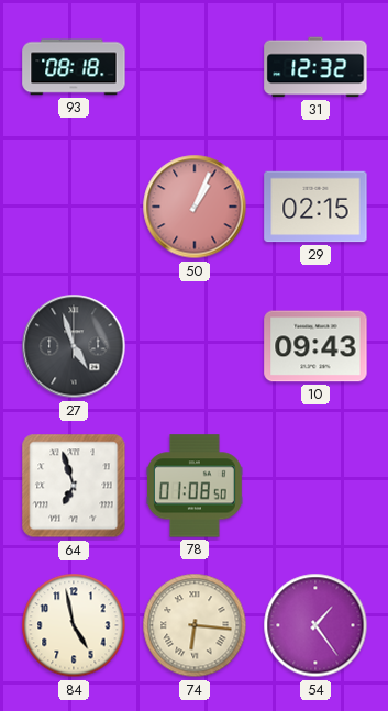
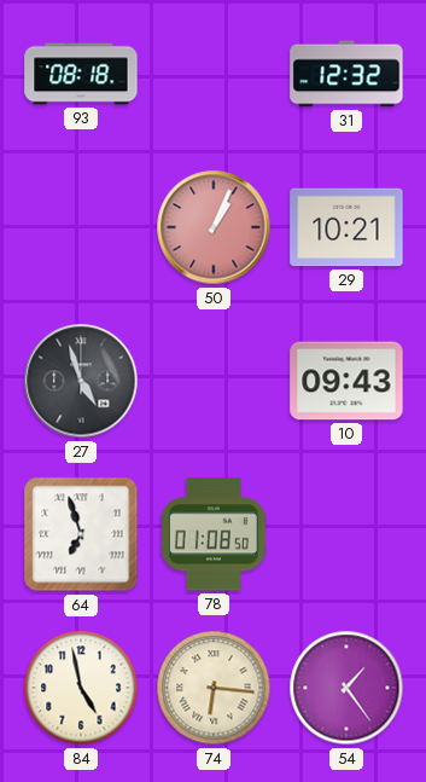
29: 02:15 -> 10:21
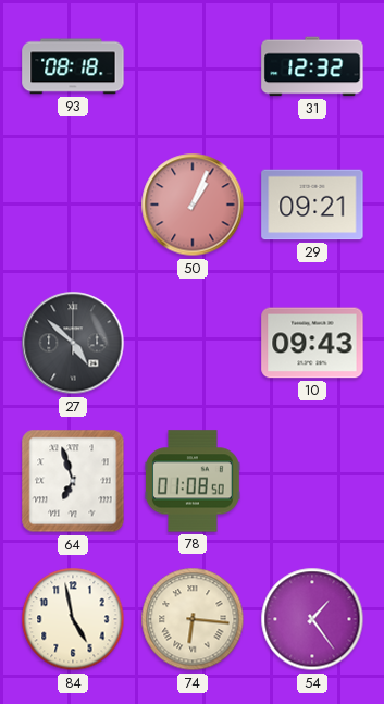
29: 10:21 -> 09:21
27: 4:57 -> 4:52
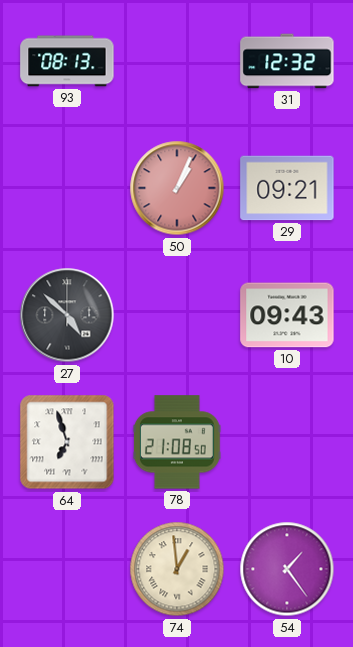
93: 08:18 -> 08:13
78: 01:08 -> 21:08
84: 4:58 -> none
74: 6:16 -> 12:59
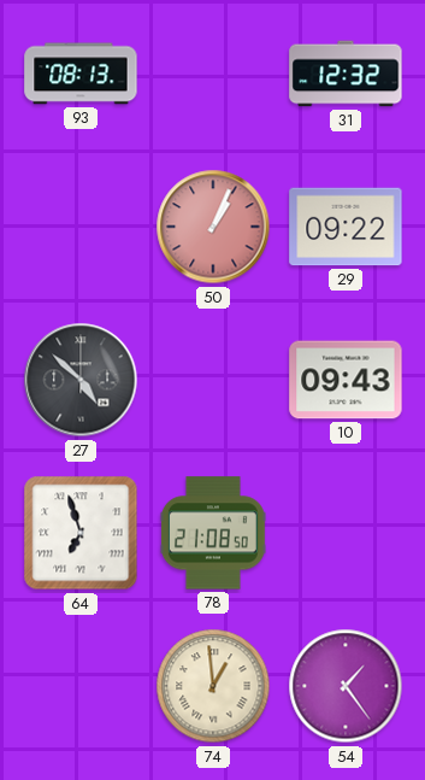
29: 09:21 -> 09:22
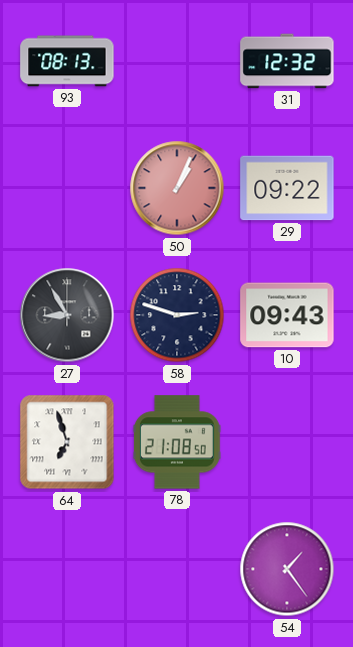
27: 4:52 -> 8:55
58: none -> 2:48
74: 12:59 -> none
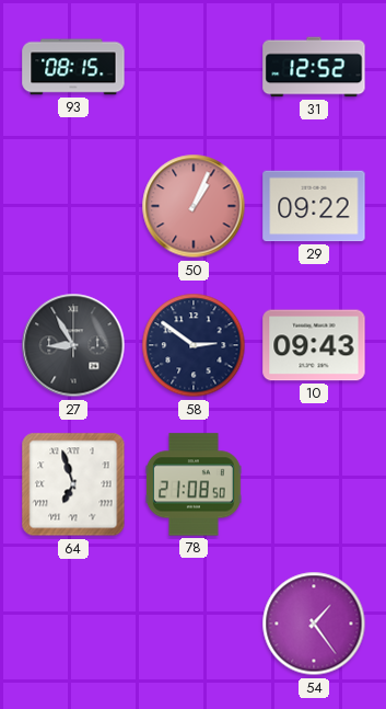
93: 08:13 -> 08:15
31: 12:32 -> 12:52
58: 2:48 -> 2:51
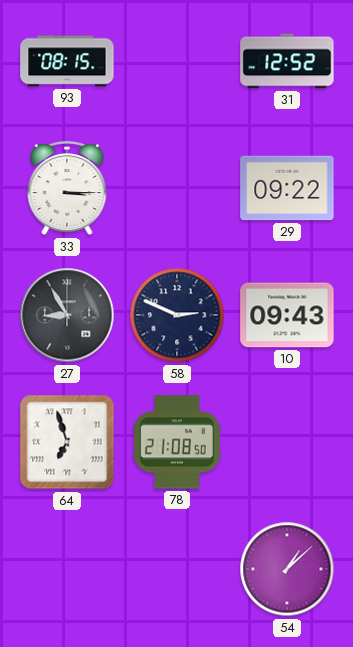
33: none -> 3:15
50: 1:04 -> none
58: 2:51 -> 2:49
54: 1:24 -> 1:08
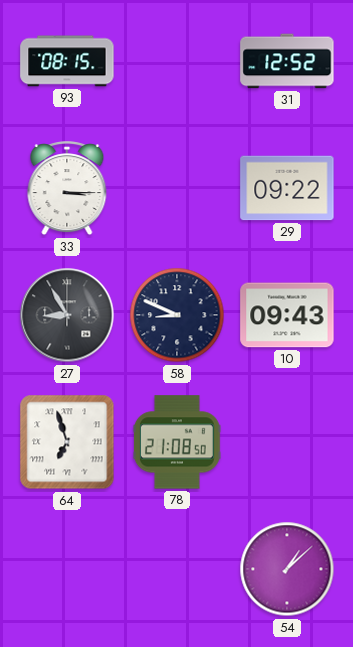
58: 2:49 -> 8:49
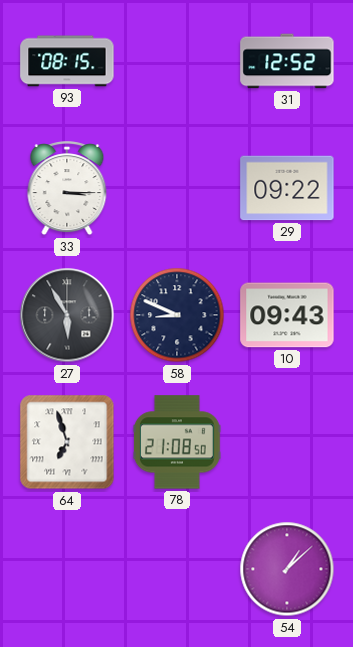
27: 8:55 -> 5:55
